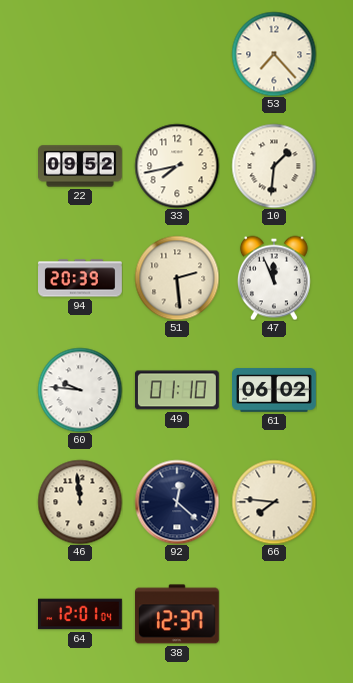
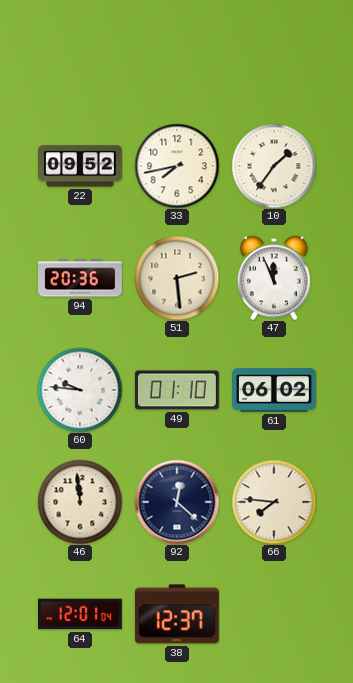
53: 7:23 -> none
10: 1:31 -> 1:36
94: 20:39 -> 20:36
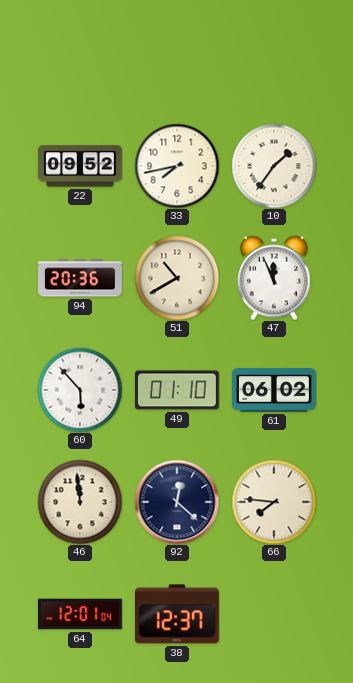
51: 2:29 -> 10:40
60: 9:46 -> 5:53
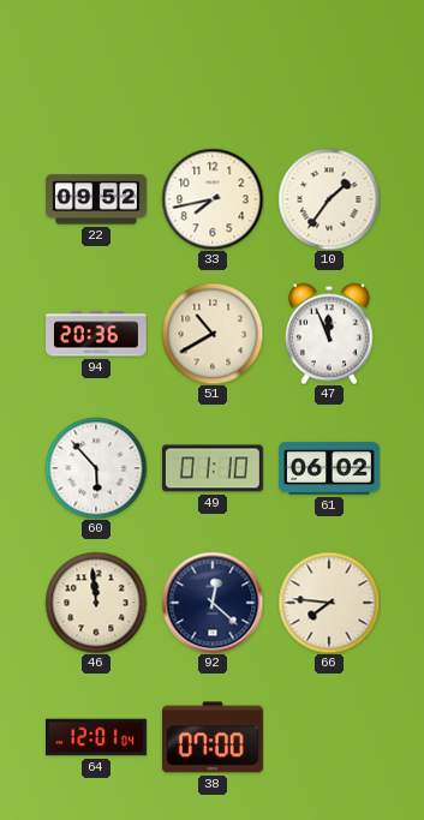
38: 12:37 -> 07:00
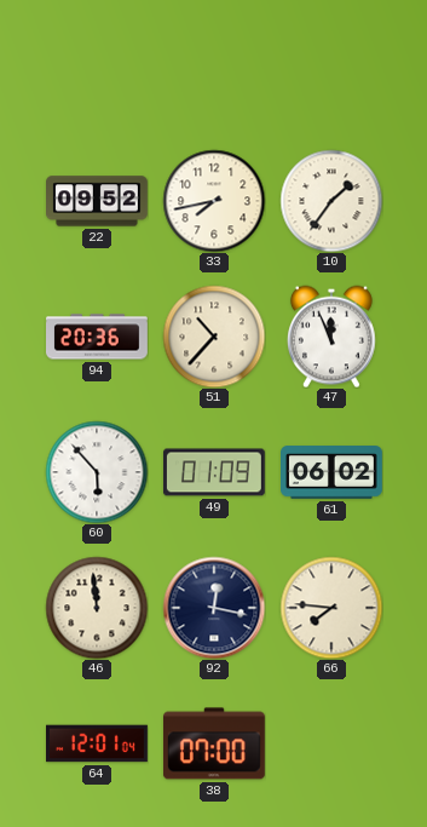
51: 10:40 -> 10:37
49: 01:10 -> 01:09
92: 12:22 -> 12:17
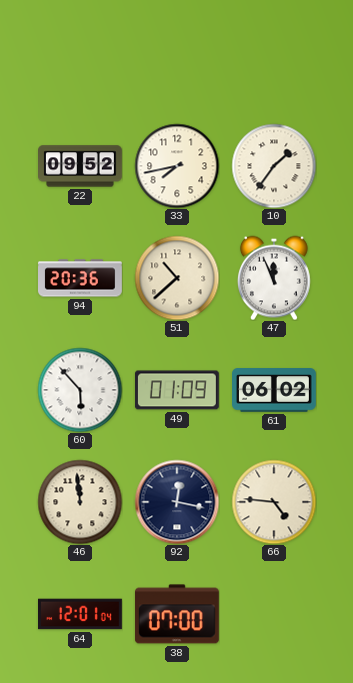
51: 10:37 -> 10:38
66: 7:46 -> 4:46
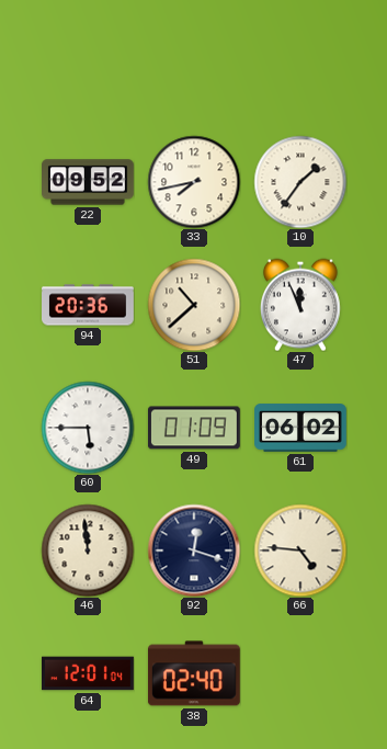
60: 5:53 -> 5:45
92: 12:17 -> 12:18
38: 07:00 -> 02:40
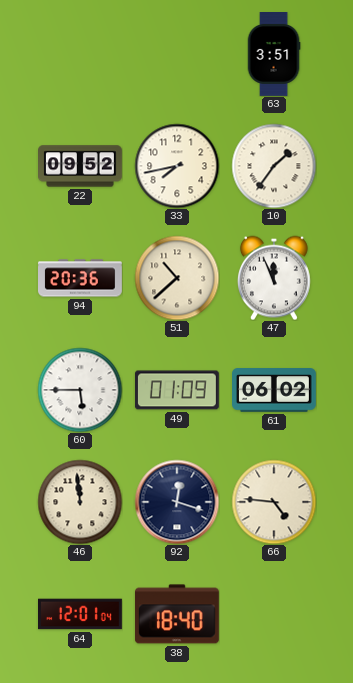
63: none -> 3:51
38: 02:40 -> 18:40
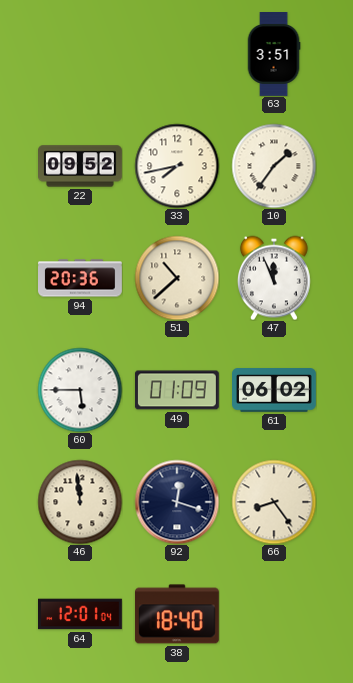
66: 4:46 -> 8:24
